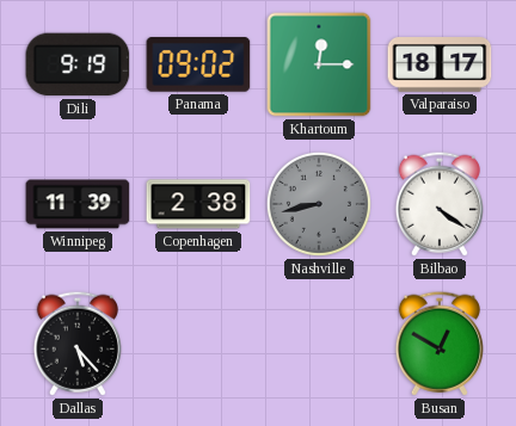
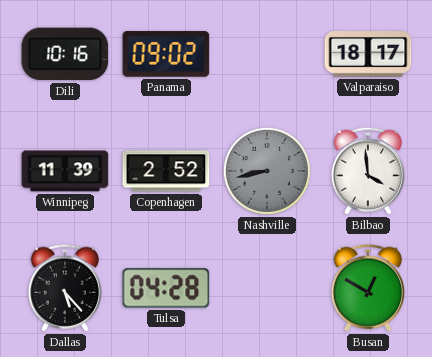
Dili: 9:19 -> 10:16
Khartoum: 12:15 -> none
Copenhagen: 2:38 -> 2:52
Bilbao: 4:21 -> 3:59
Tulsa: none -> 04:28
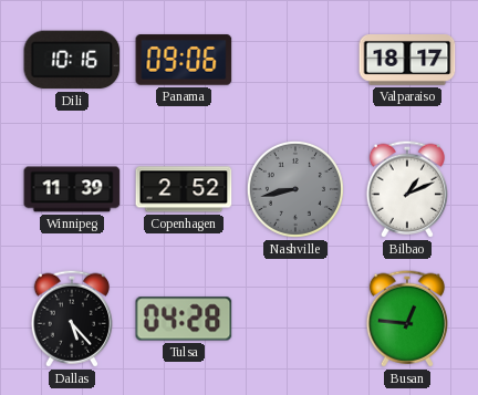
Panama: 09:02 -> 09:06
Bilbao: 3:59 -> 1:11
Busan: 12:50 -> 12:46
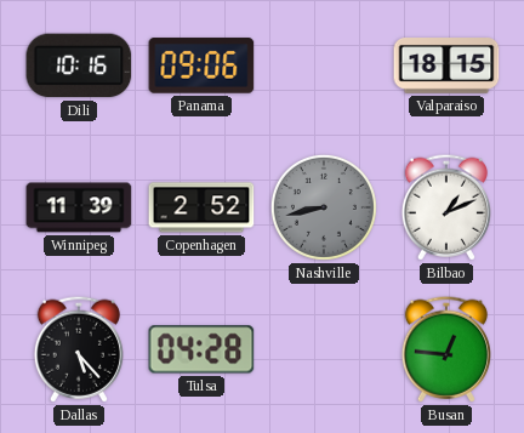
Valparaiso: 18:17 -> 18:15
